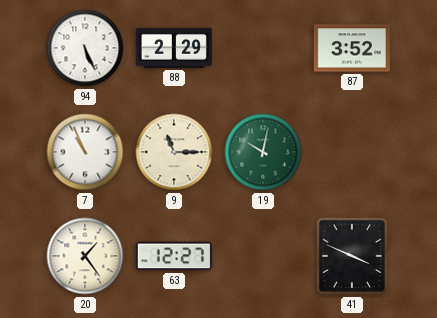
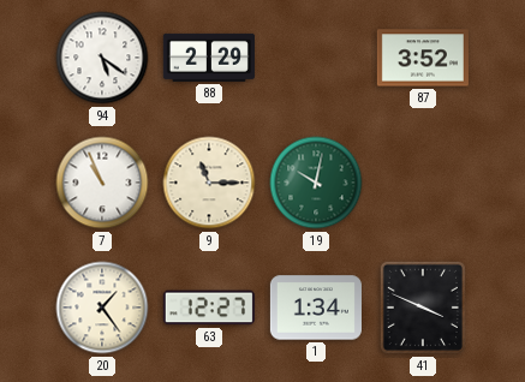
94: 5:26 -> 5:21
1: none -> 1:34
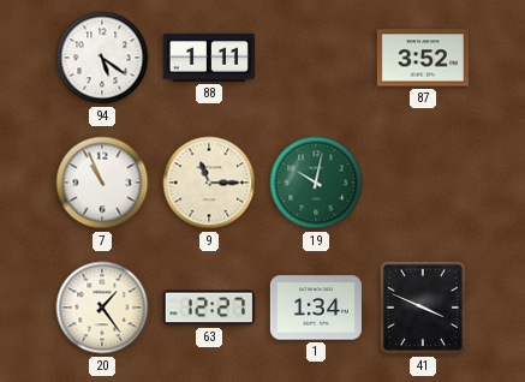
88: 2:29 -> 1:11
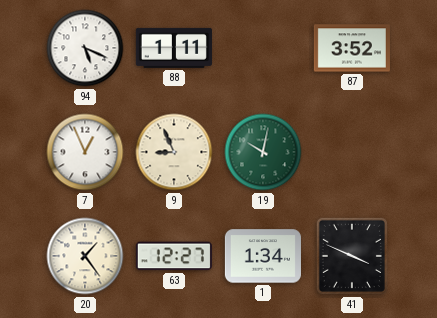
94: 5:21 -> 5:19
7: 10:56 -> 12:56
9: 11:15 -> 8:56
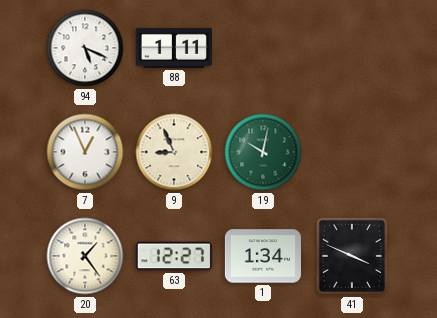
87: 3:52 -> none
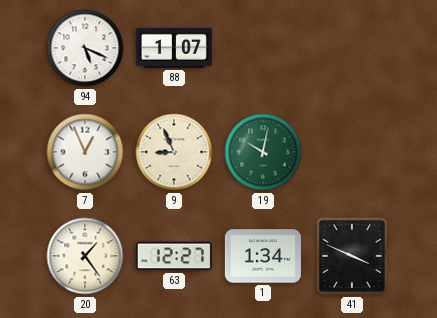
88: 1:11 -> 1:07
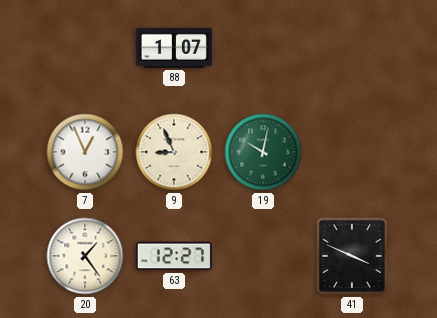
94: 5:19 -> none
1: 1:34 -> none
